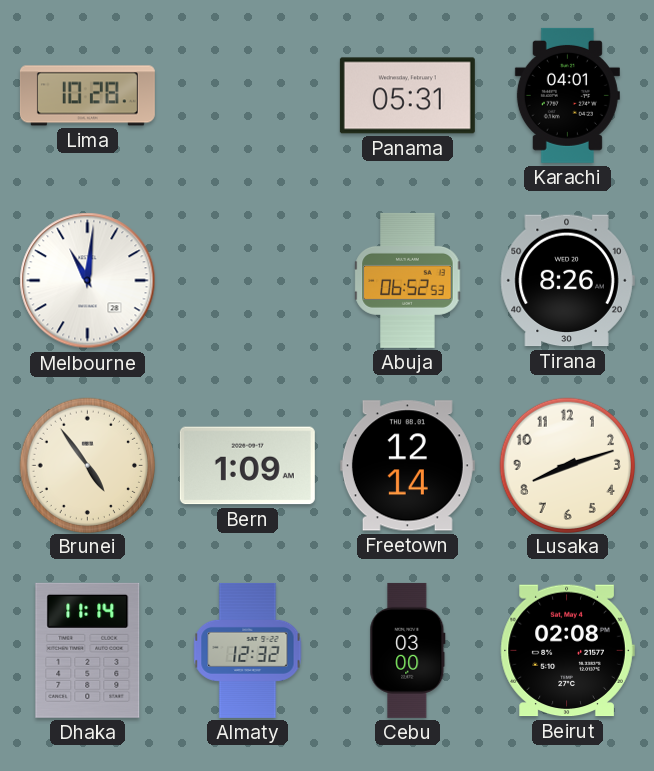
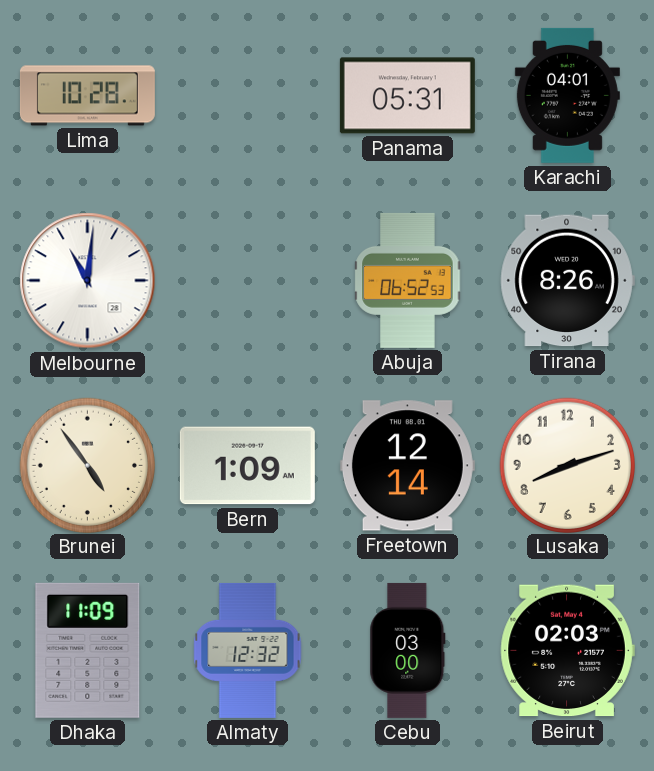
Dhaka: 11:14 -> 11:09
Beirut: 02:08 -> 02:03
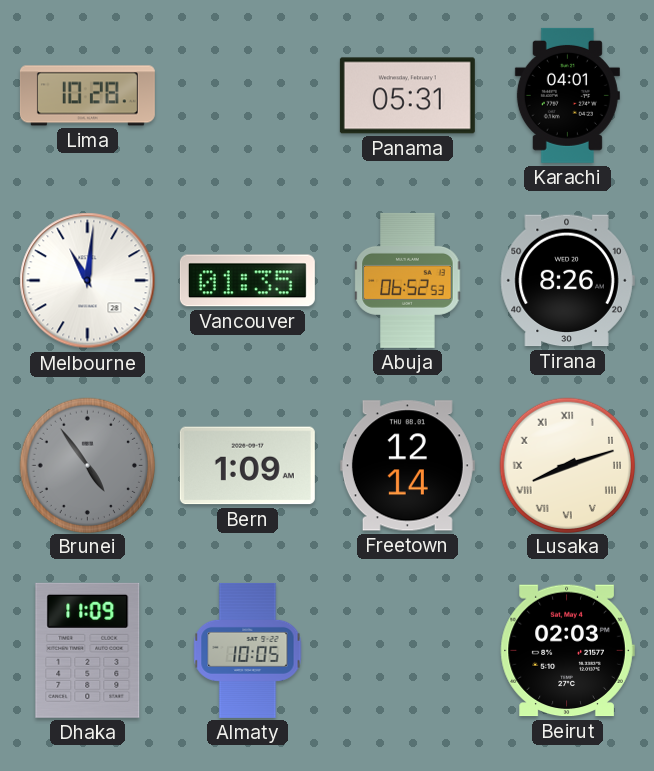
Vancouver: none -> 01:35
Brunei dial: cream -> grey
Lusaka numerals: Arabic -> Roman
Almaty: 12:32 -> 10:05
Cebu: 03:00 -> none
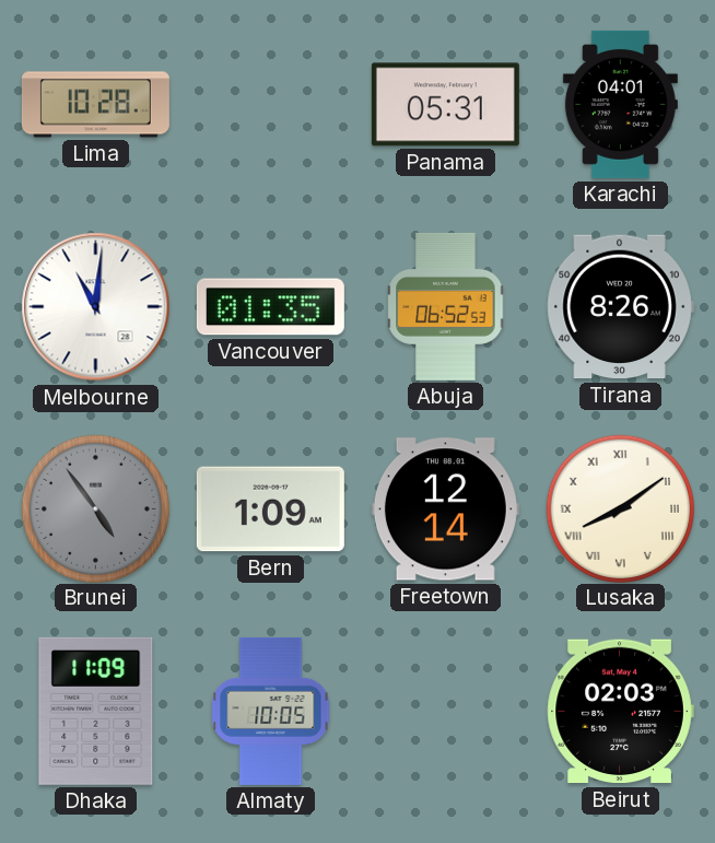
Lusaka: 8:12 -> 8:09
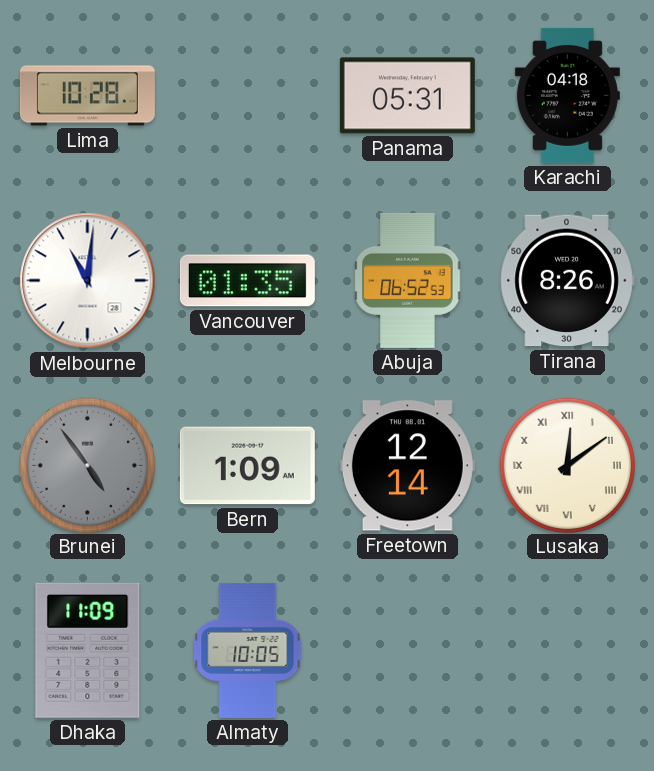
Karachi: 04:01 -> 04:18
Lusaka: 8:09 -> 12:09
Beirut: 02:03 -> none
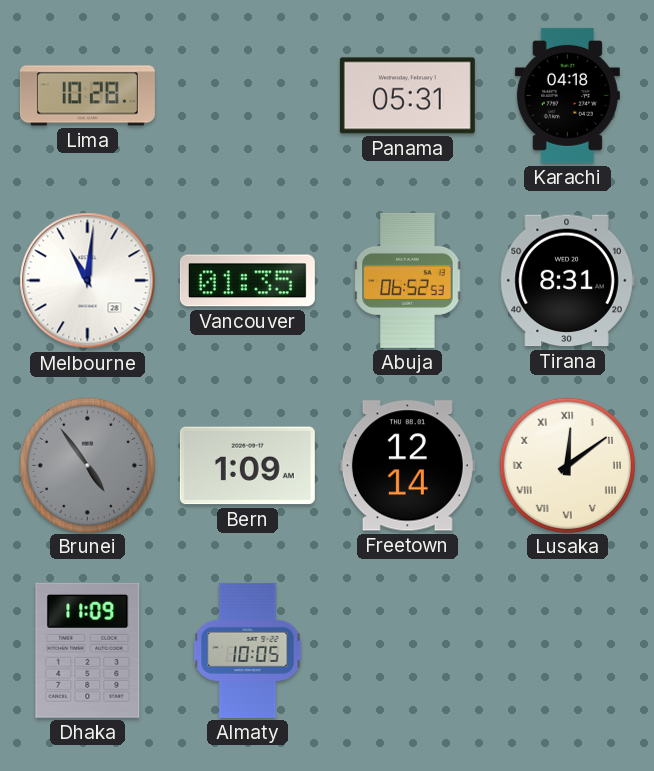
Tirana: 8:26 -> 8:31
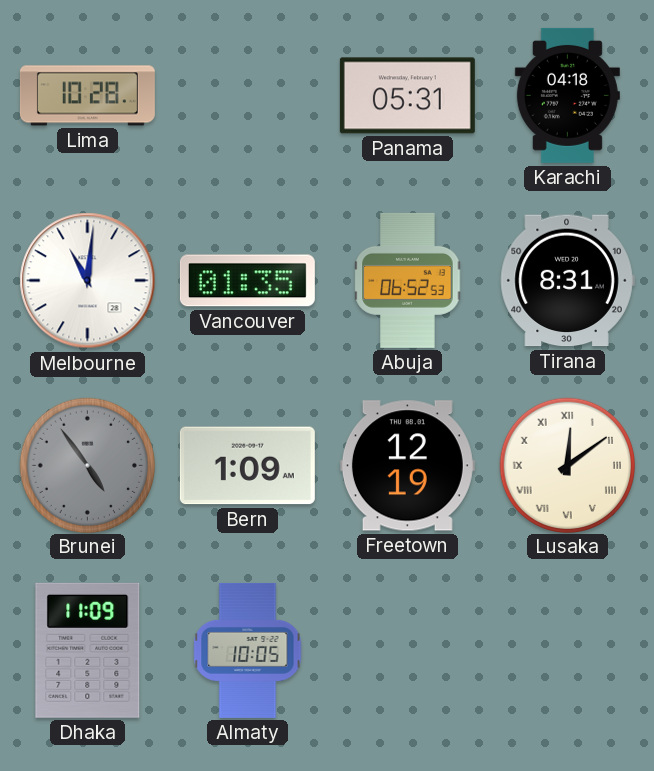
Freetown: 12:14 -> 12:19
